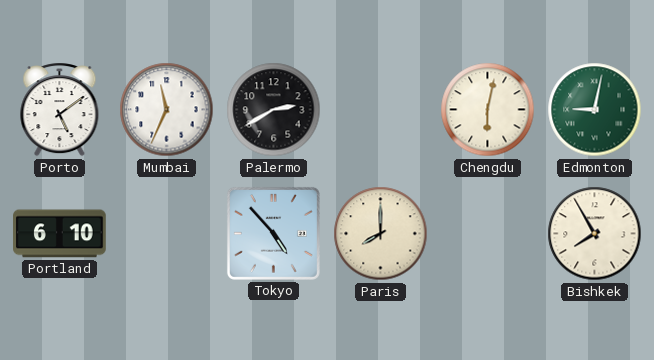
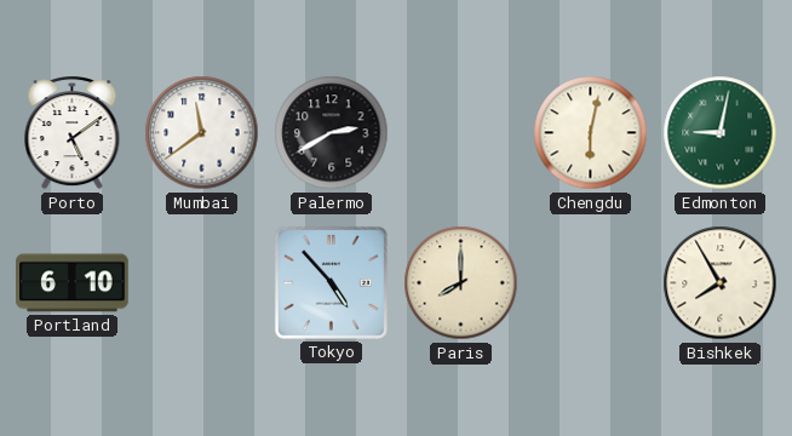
Mumbai: 11:34 -> 11:39
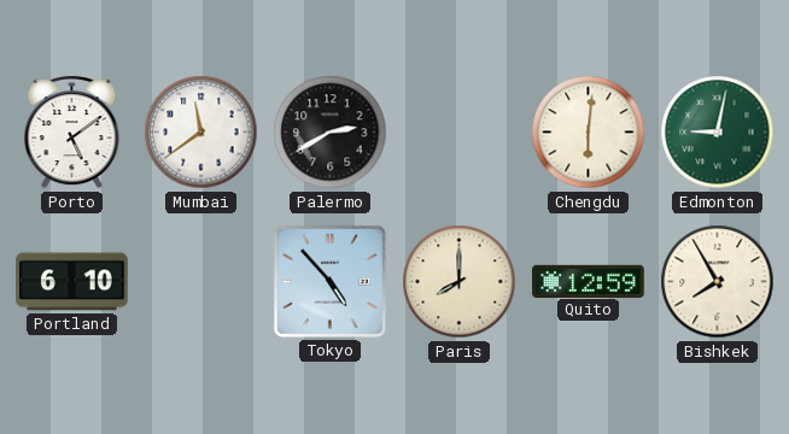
Chengdu: 6:02 -> 6:01
Quito: none -> 12:59
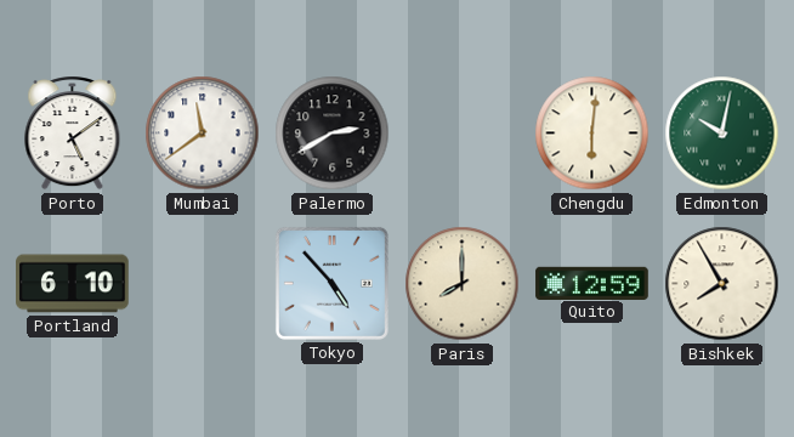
Edmonton: 9:02 -> 10:02
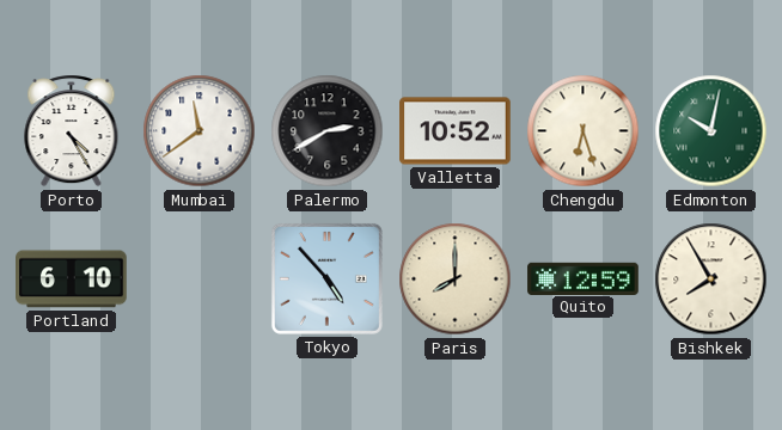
Porto: 5:09 -> 4:25
Valletta: none -> 10:52
Chengdu: 6:01 -> 6:27
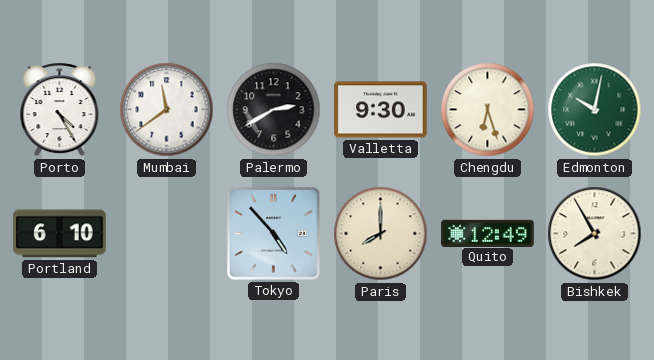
Valletta: 10:52 -> 9:30
Quito: 12:59 -> 12:49
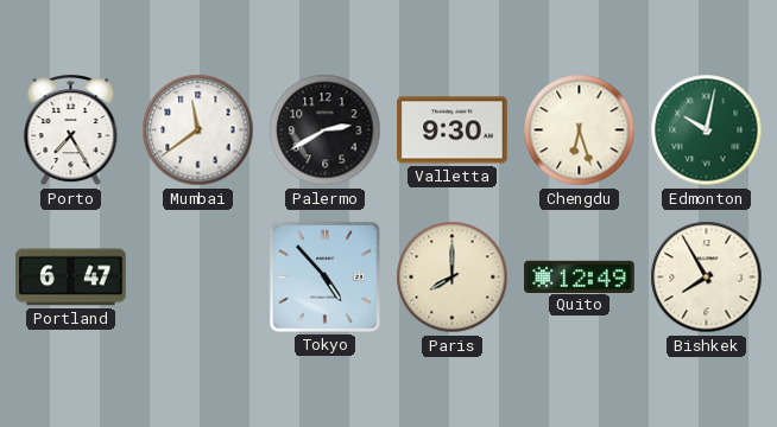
Porto: 4:25 -> 7:25
Portland: 6:10 -> 6:47
